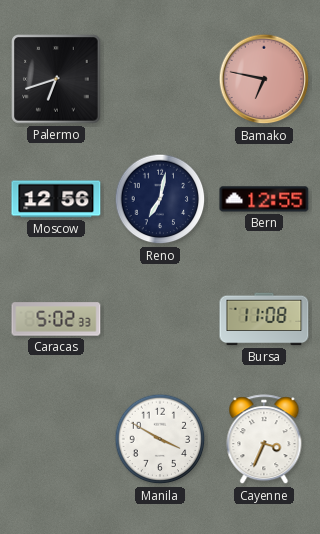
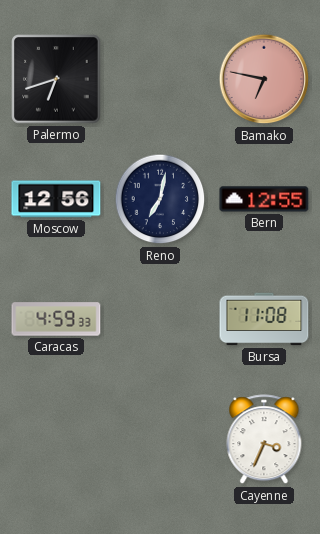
Caracas: 5:02 -> 4:59
Manila: 3:50 -> none
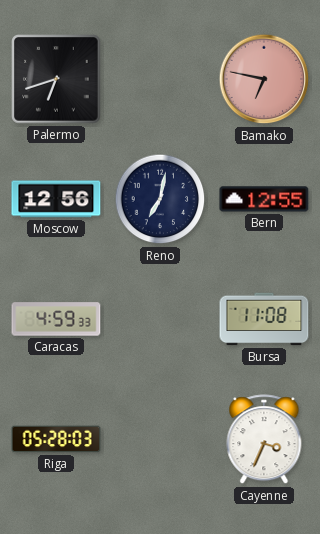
Riga: none -> 05:28
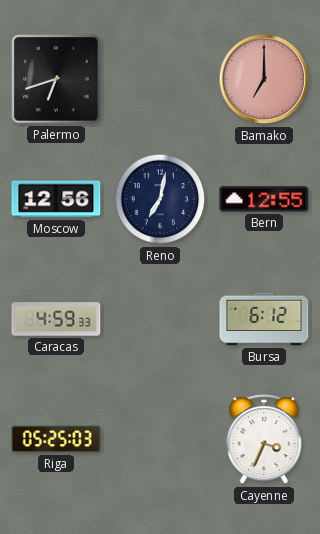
Bamako: 6:47 -> 7:00
Bursa: 11:08 -> 6:12
Riga: 05:28 -> 05:25
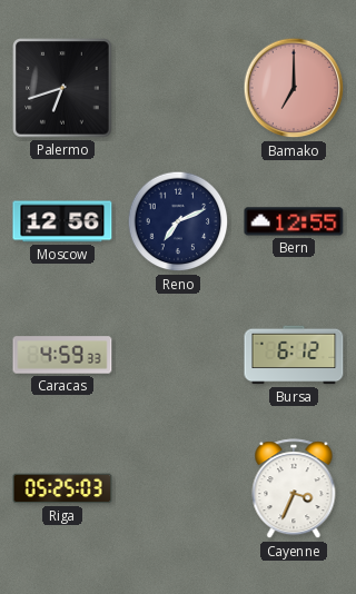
Reno: 7:02 -> 7:11
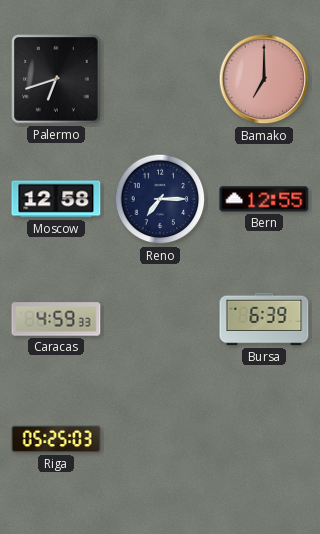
Moscow: 12:56 -> 12:58
Reno: 7:11 -> 7:15
Bursa: 6:12 -> 6:39
Cayenne: 3:34 -> none
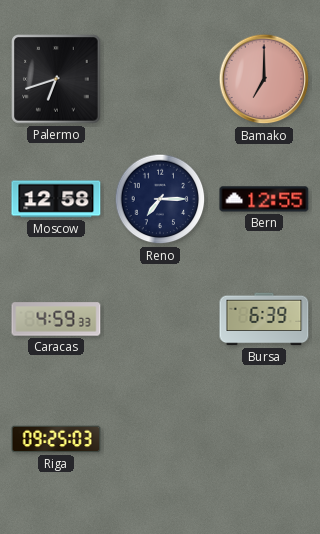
Riga: 05:25 -> 09:25
